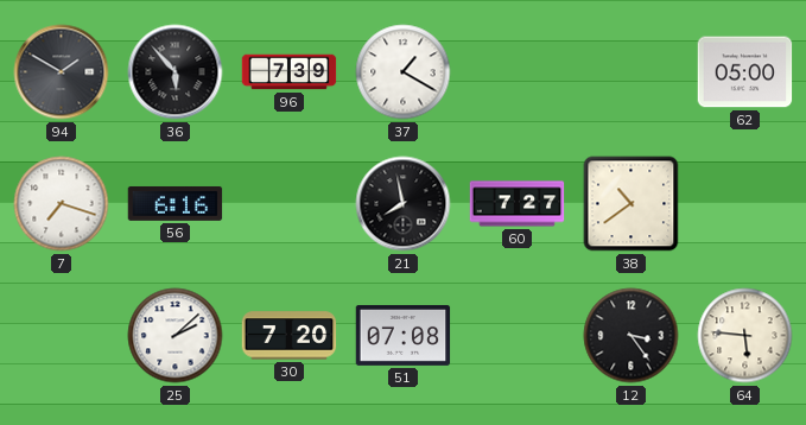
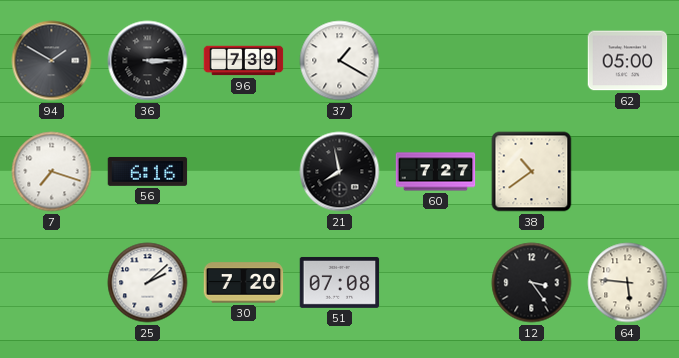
36: 5:53 -> 3:15
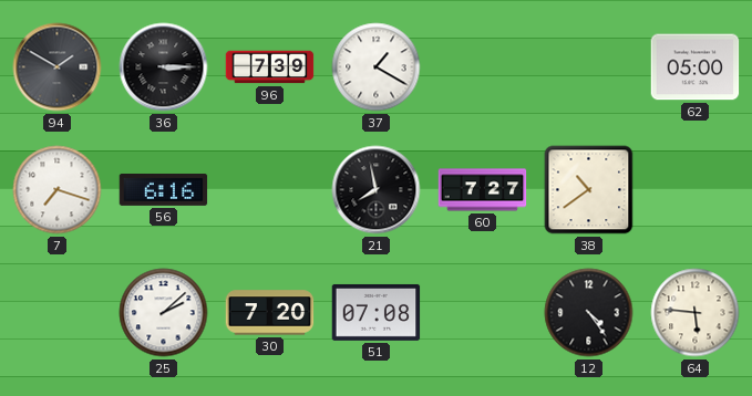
12: 3:24 -> 4:24
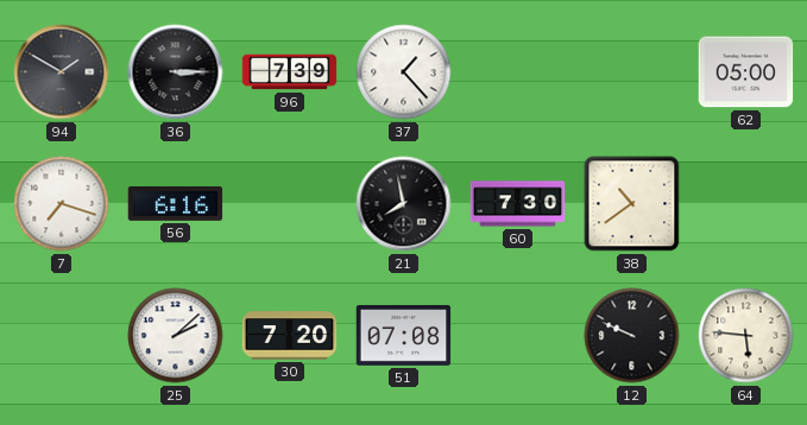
37: 1:20 -> 1:23
60: 7:27 -> 7:30
12: 4:24 -> 9:49
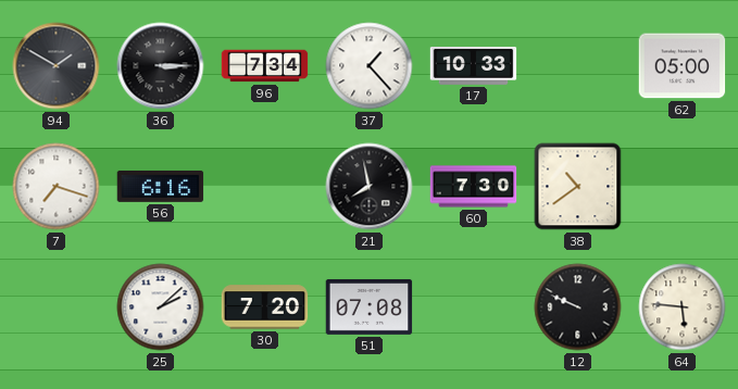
96: 7:39 -> 7:34
17: none -> 10:33
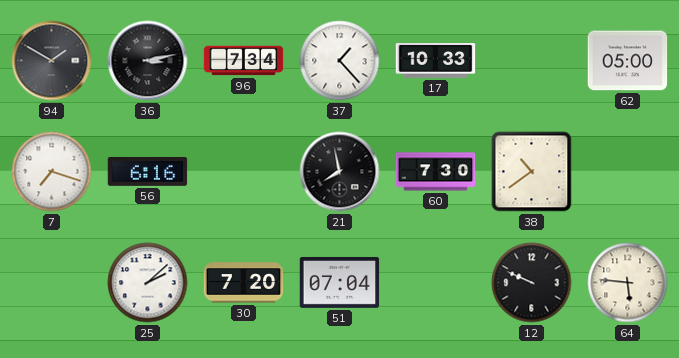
36: 3:15 -> 3:13
51: 07:08 -> 07:04
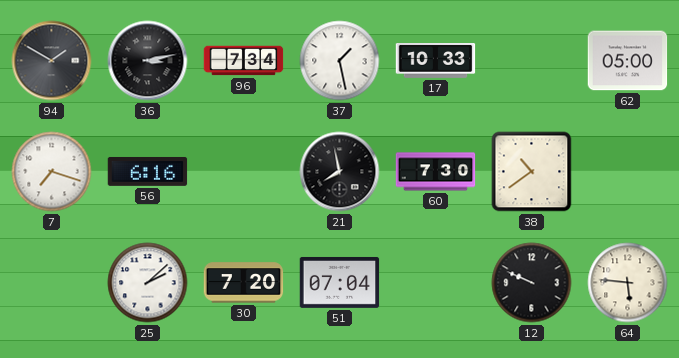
37: 1:23 -> 1:28
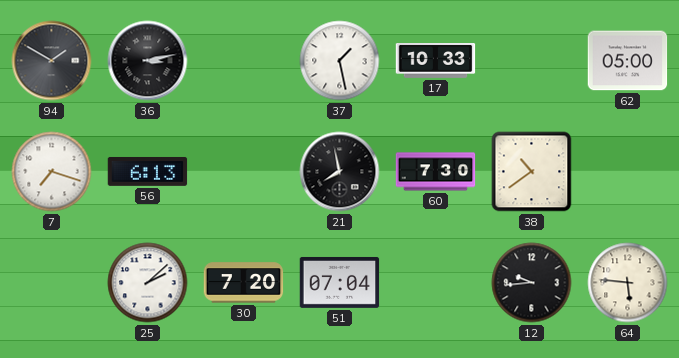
96: 7:34 -> none
56: 6:16 -> 6:13
12: 9:49 -> 9:44
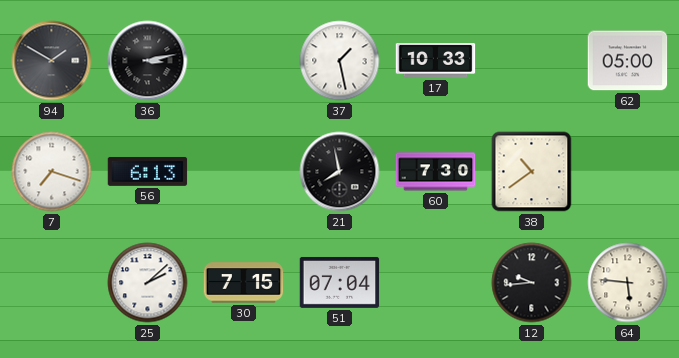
30: 7:20 -> 7:15
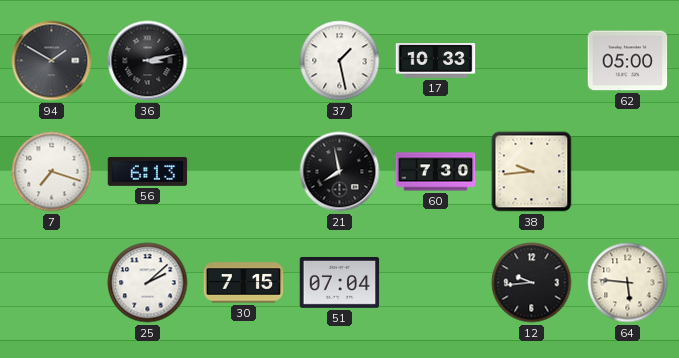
38: 10:39 -> 9:44
